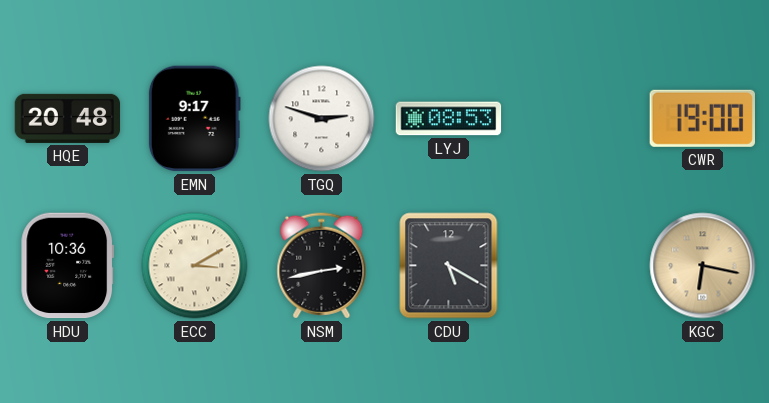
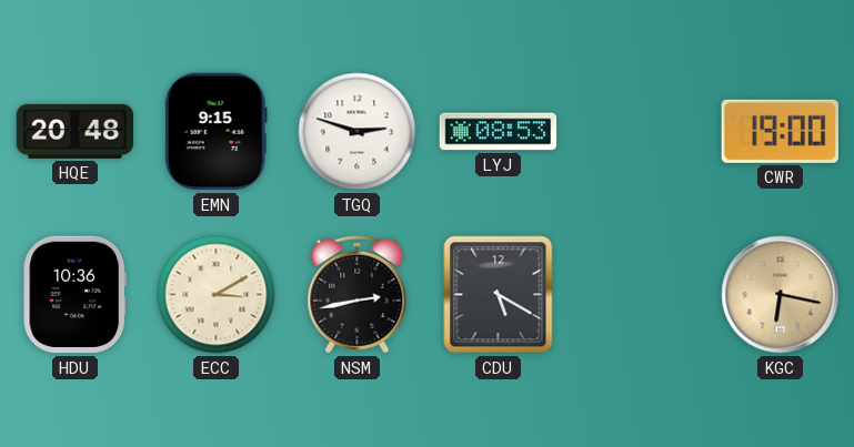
EMN: 9:17 -> 9:15
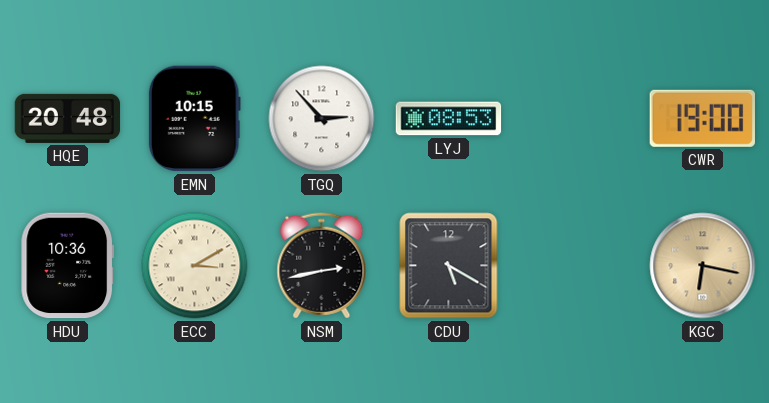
EMN: 9:15 -> 10:15
TGQ: 2:48 -> 2:53
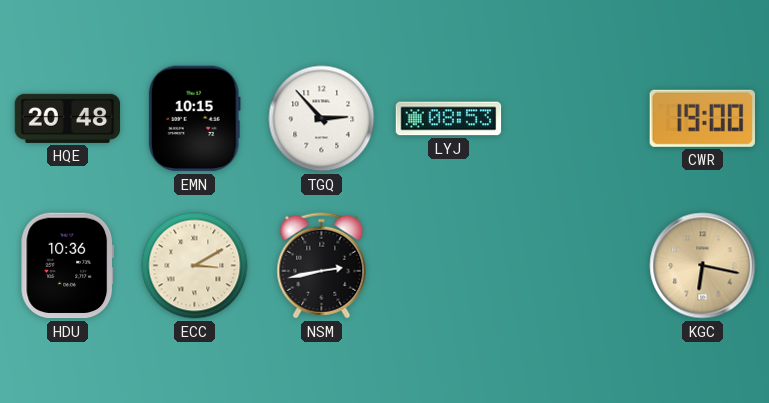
CDU: 5:20 -> none
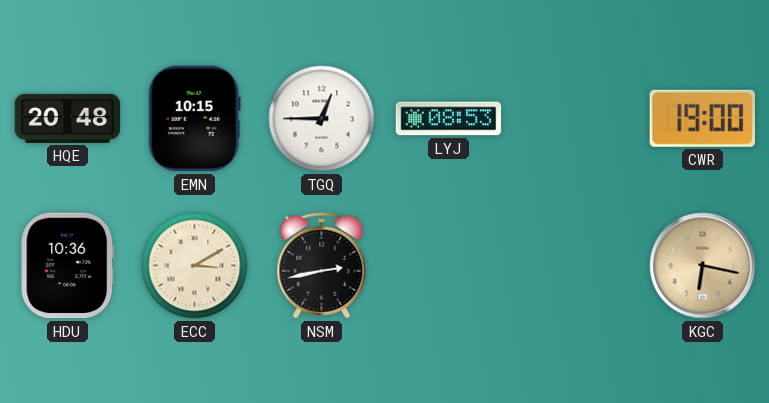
TGQ: 2:53 -> 12:45
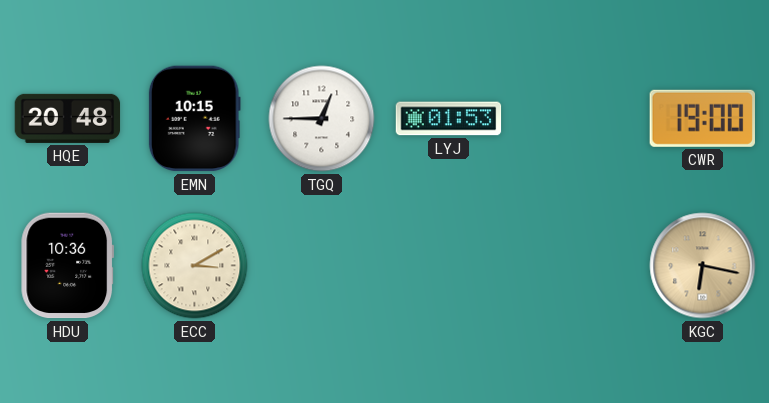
LYJ: 08:53 -> 01:53
NSM: 2:43 -> none
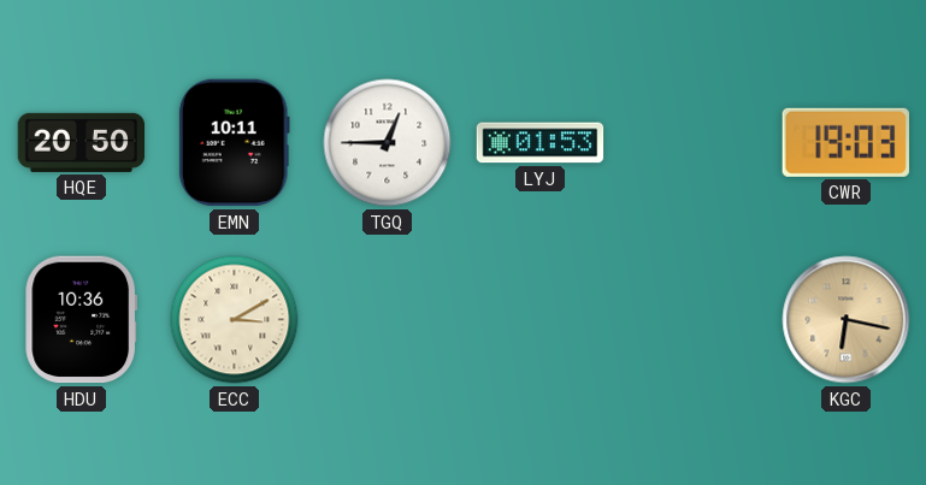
HQE: 20:48 -> 20:50
EMN: 10:15 -> 10:11
CWR: 19:00 -> 19:03
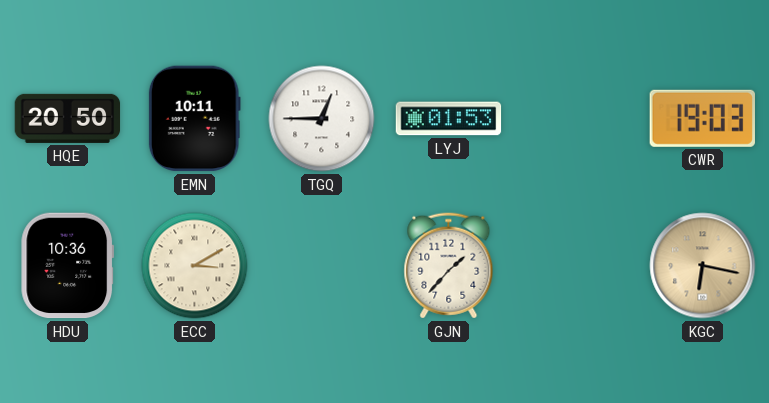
GJN: none -> 1:37
